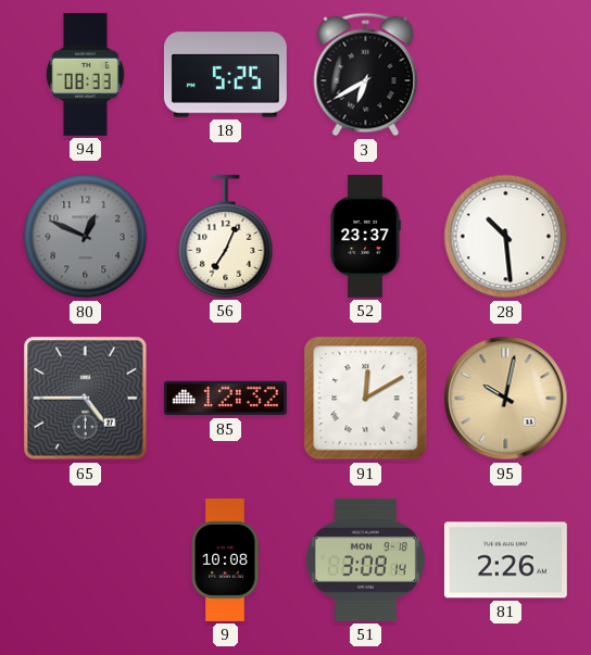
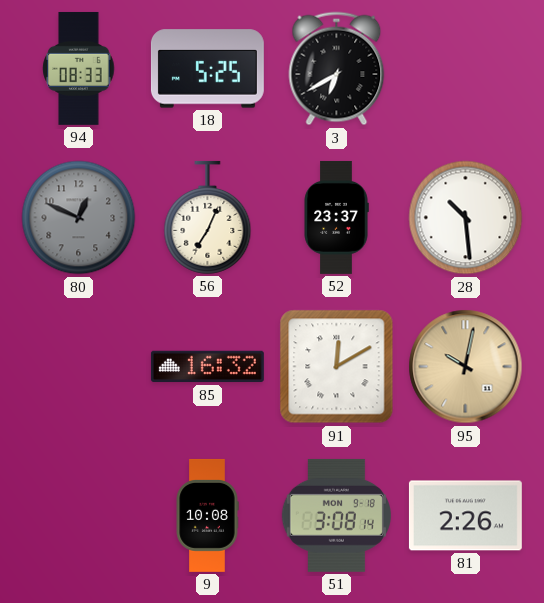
65: 4:45 -> none
85: 12:32 -> 16:32
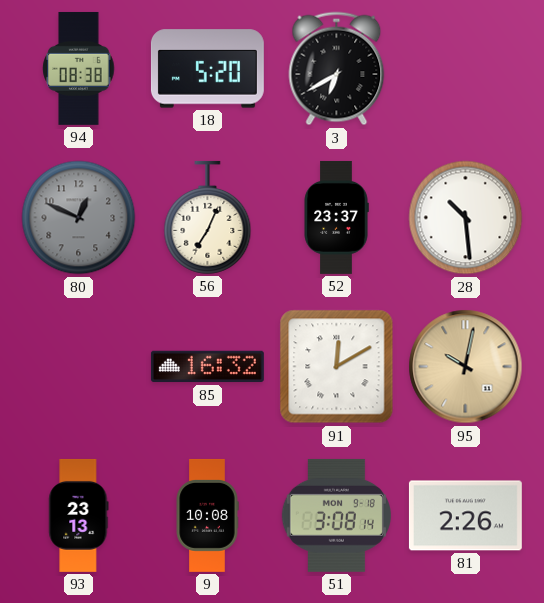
94: 08:33 -> 08:38
18: 5:25 -> 5:20
93: none -> 23:13
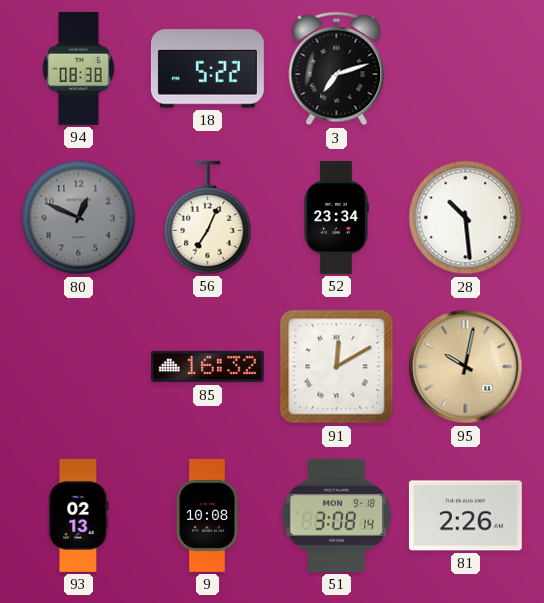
18: 5:20 -> 5:22
3: 6:40 -> 7:12
52: 23:37 -> 23:34
93: 23:13 -> 02:13
